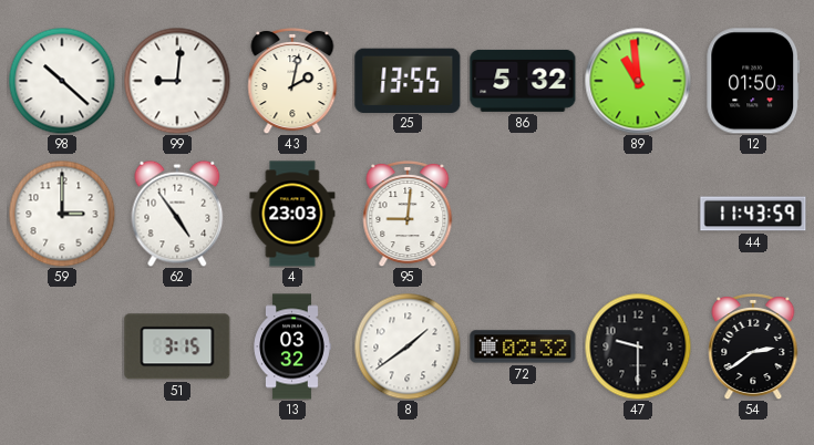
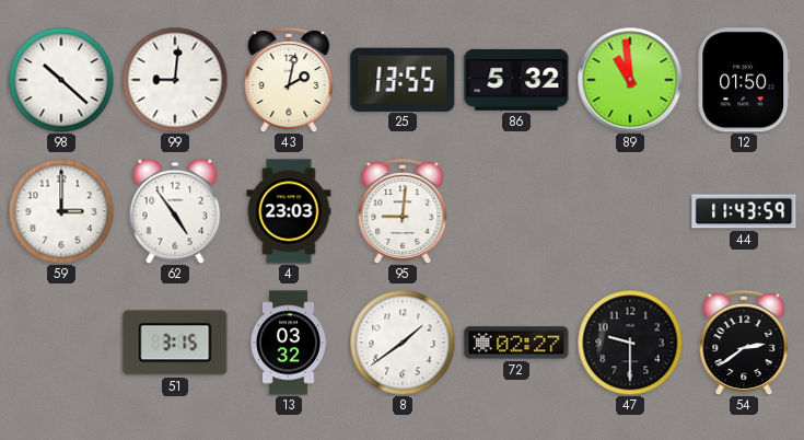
72: 02:32 -> 02:27
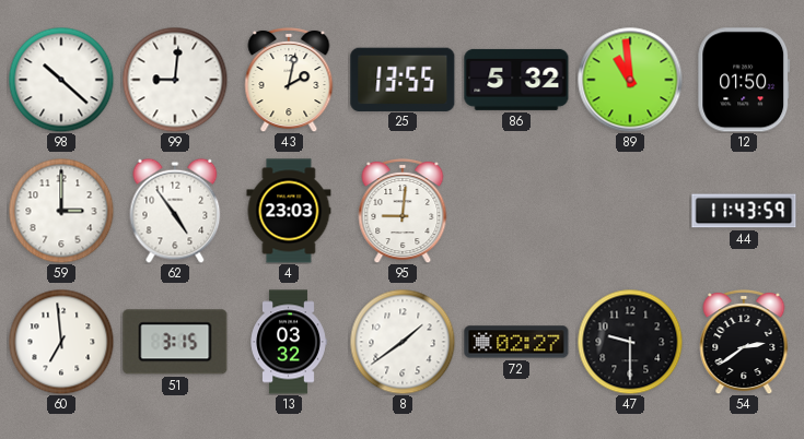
60: none -> 6:59
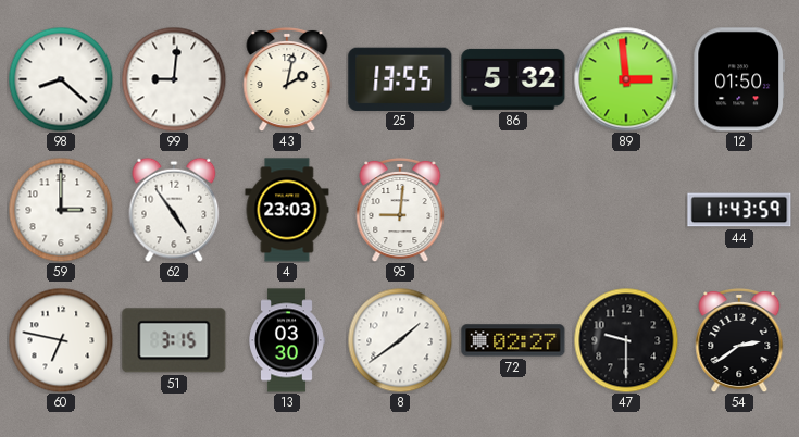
98: 10:22 -> 8:22
89: 10:59 -> 2:59
60: 6:59 -> 6:47
13: 03:32 -> 03:30
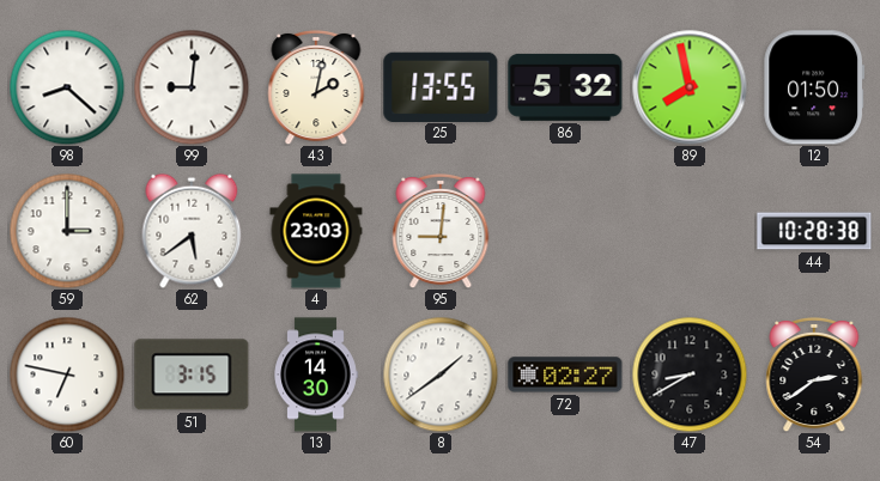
89: 2:59 -> 7:58
62: 4:54 -> 5:39
44: 11:43 -> 10:28
13: 03:30 -> 14:30
47: 9:30 -> 8:40
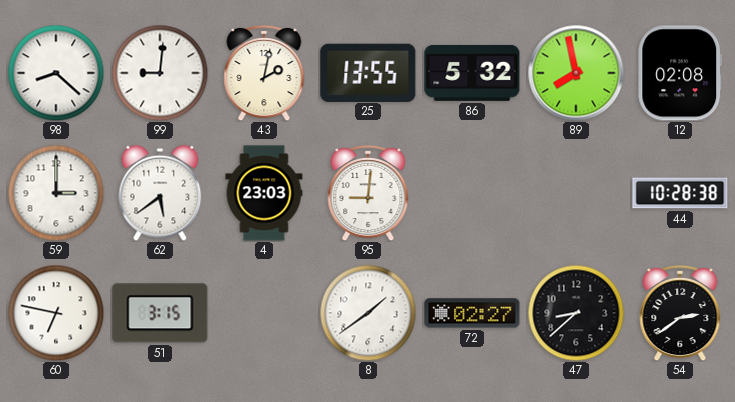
12: 01:50 -> 02:08
13: 14:30 -> none
47: 8:40 -> 8:38
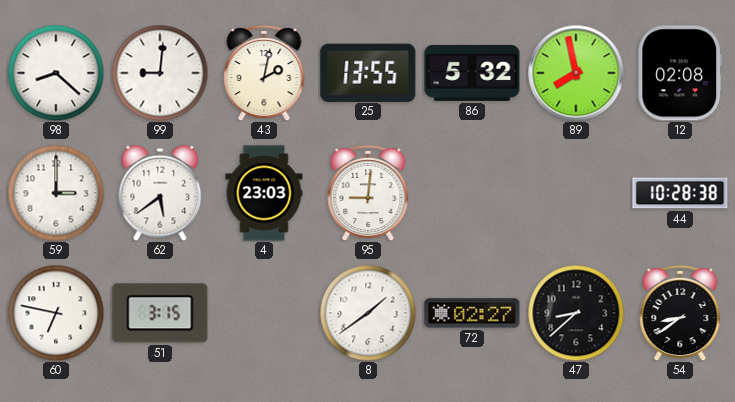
54: 2:39 -> 8:39
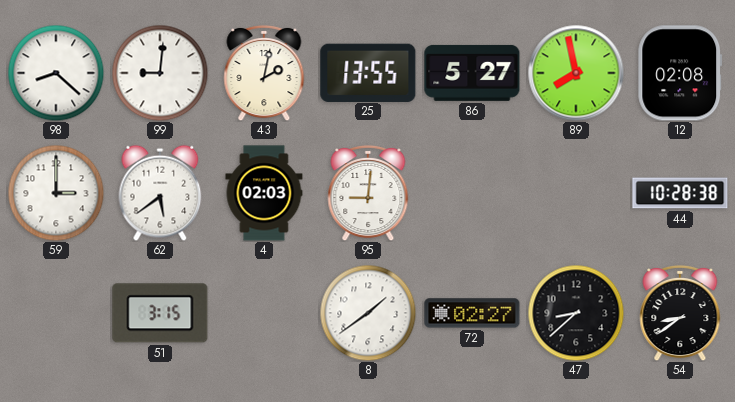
86: 5:32 -> 5:27
4: 23:03 -> 02:03
60: 6:47 -> none
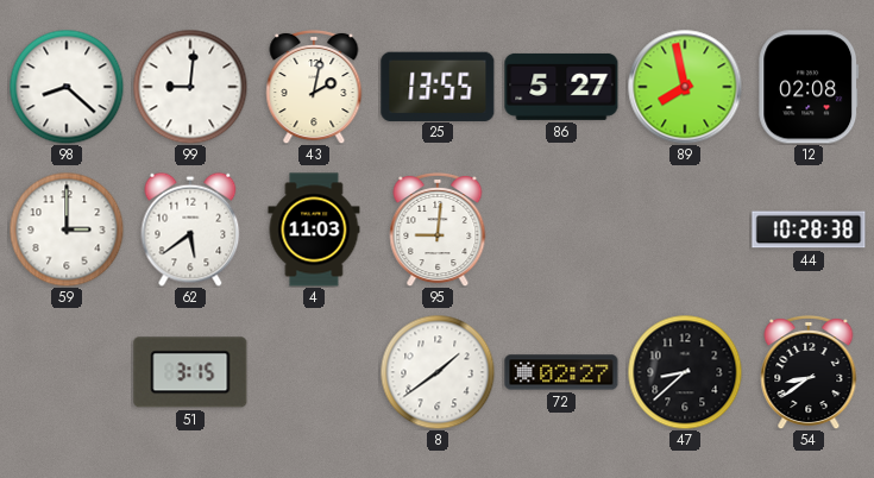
4: 02:03 -> 11:03
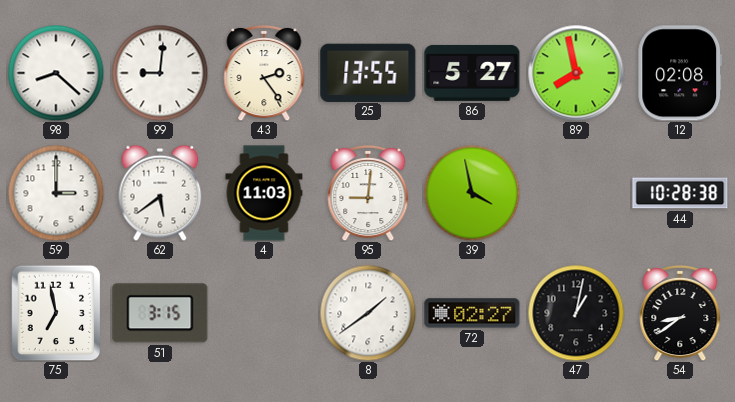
43: 2:02 -> 2:24
39: none -> 3:58
75: none -> 6:58
47: 8:38 -> 1:02
